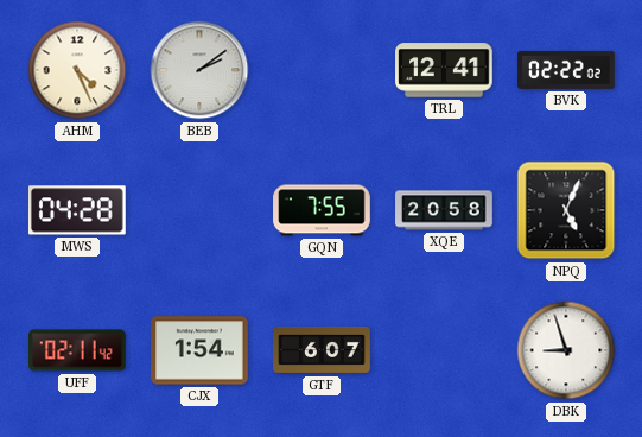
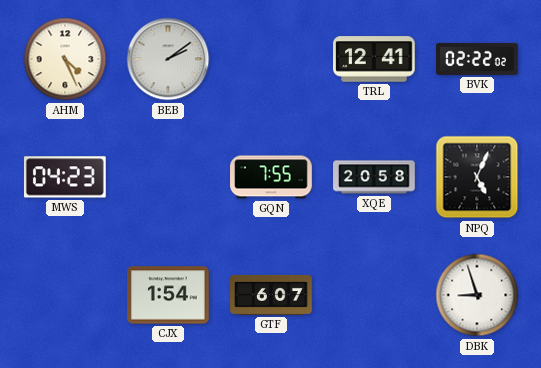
MWS: 04:28 -> 04:23
UFF: 02:11 -> none
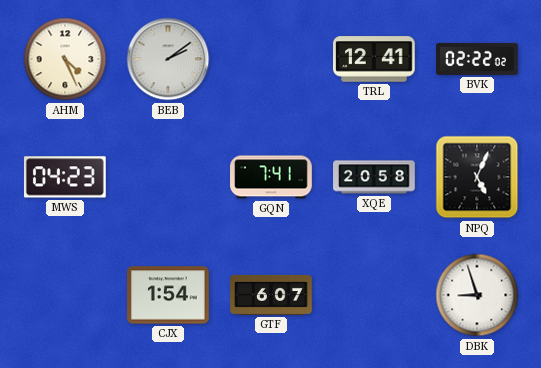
GQN: 7:55 -> 7:41
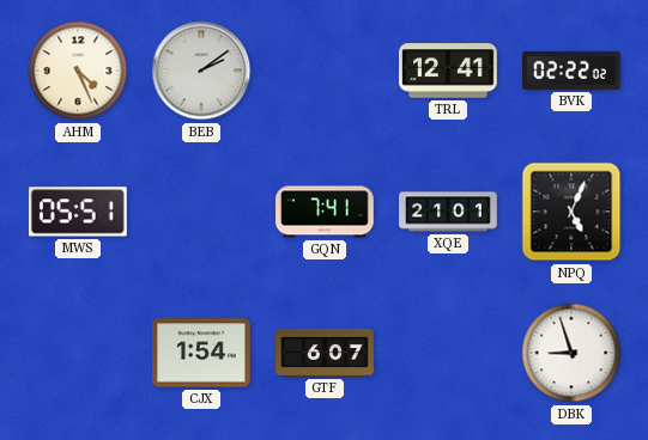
MWS: 04:23 -> 05:51
XQE: 20:58 -> 21:01
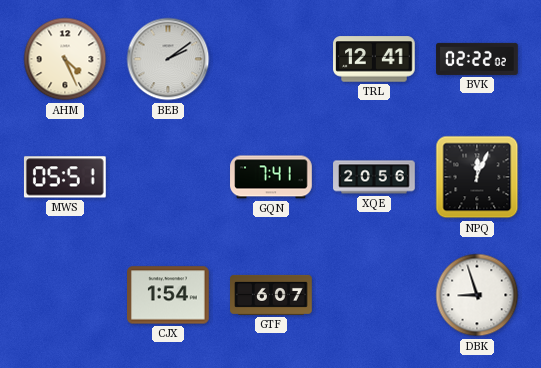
XQE: 21:01 -> 20:56
NPQ: 5:04 -> 12:04
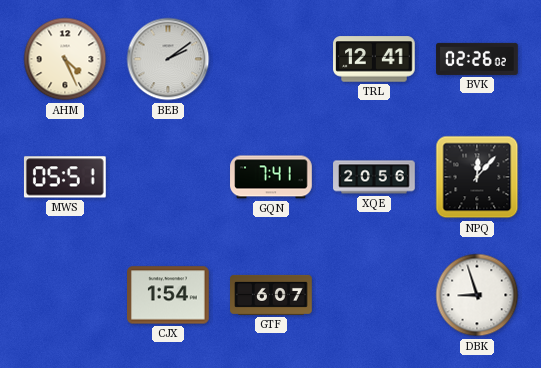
BVK: 02:22 -> 02:26
NPQ: 12:04 -> 12:07
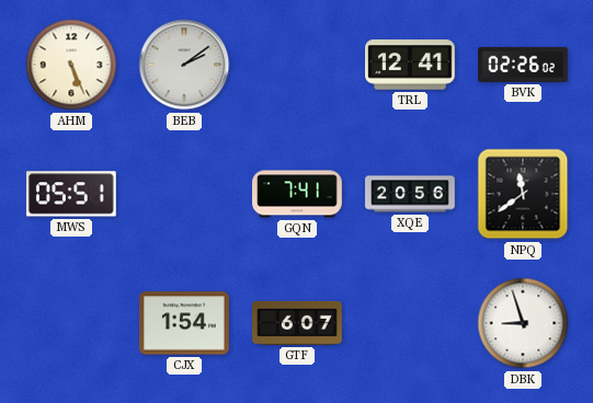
AHM: 4:26 -> 5:26
NPQ: 12:07 -> 11:39
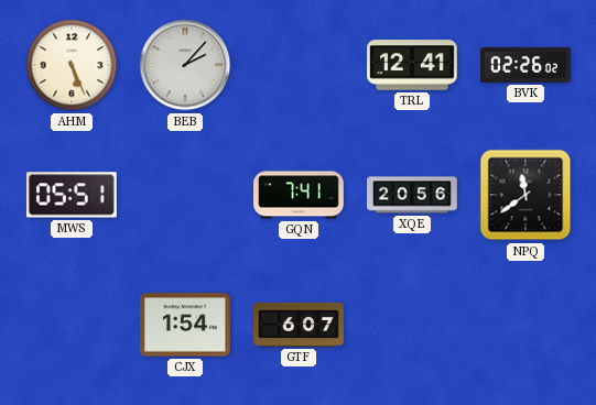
BEB: 2:09 -> 2:07
DBK: 8:57 -> none
